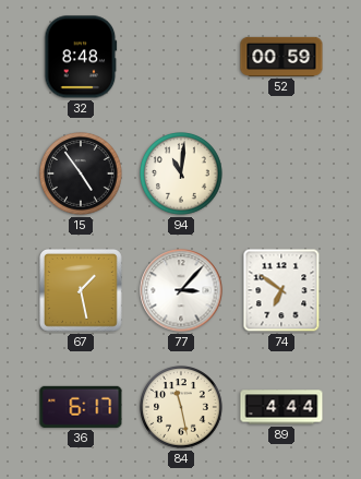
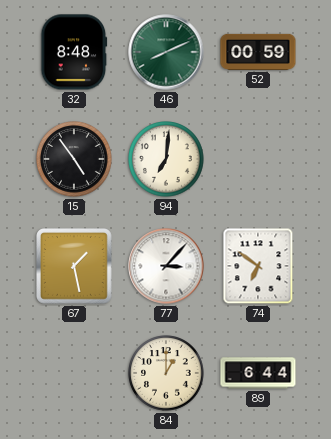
46: none -> 8:11
94: 11:01 -> 7:01
36: 6:17 -> none
84: 11:28 -> 1:00
89: 4:44 -> 6:44
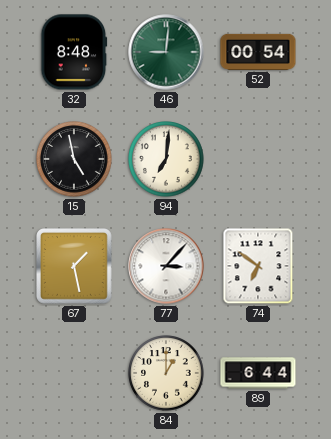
46: 8:11 -> 9:01
52: 00:59 -> 00:54
15: 4:54 -> 4:58
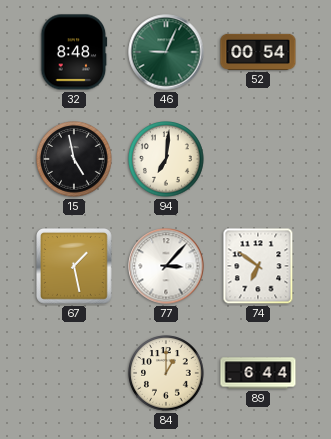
46: 9:01 -> 9:04
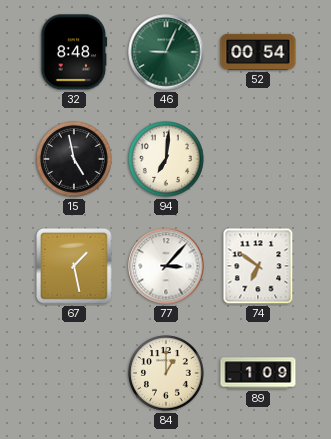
89: 6:44 -> 1:09
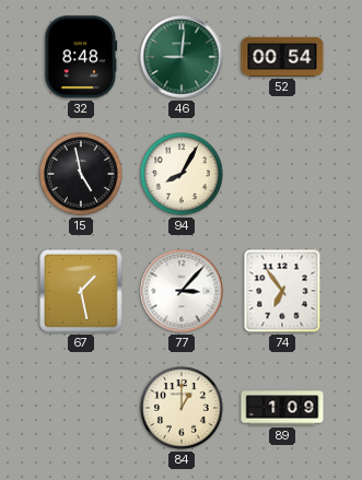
46: 9:04 -> 9:01
94: 7:01 -> 8:05
74: 6:51 -> 6:54
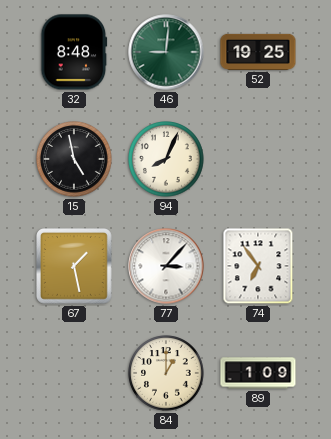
52: 00:54 -> 19:25
94: 8:05 -> 8:04
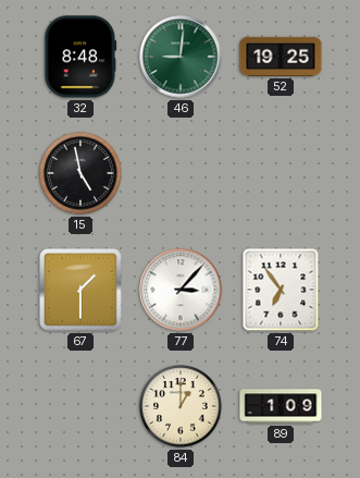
94: 8:04 -> none
67: 1:28 -> 1:30
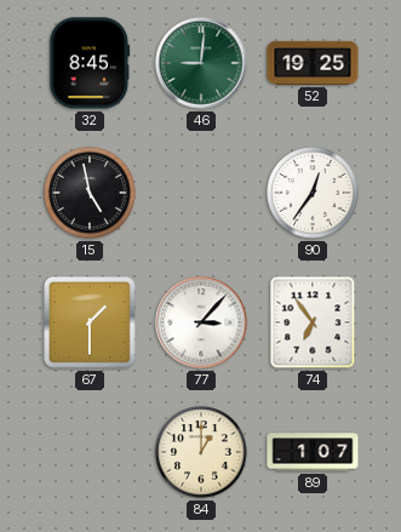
32: 8:48 -> 8:45
90: none -> 12:36
89: 1:09 -> 1:07
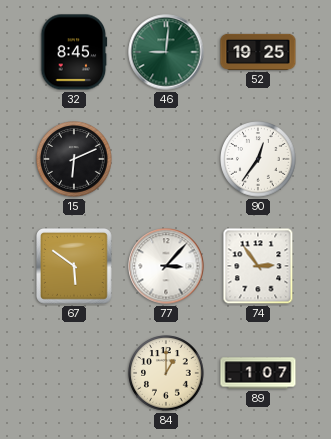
15: 4:58 -> 6:11
67: 1:30 -> 5:51
74: 6:54 -> 2:54
